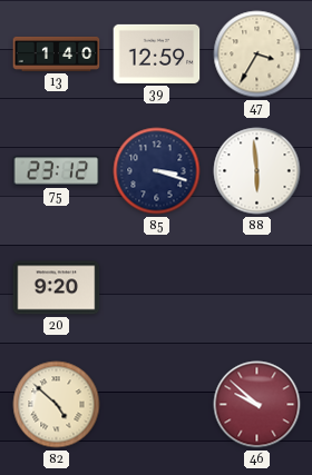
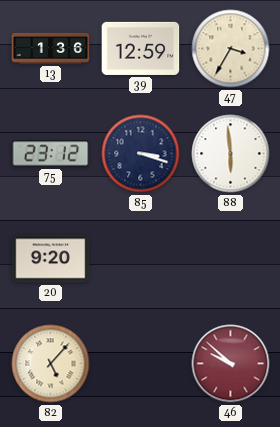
13: 1:40 -> 1:36
82: 4:52 -> 5:07
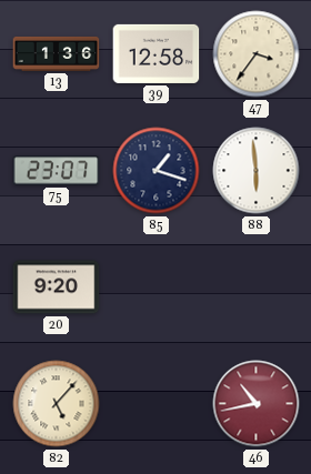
39: 12:59 -> 12:58
47: 3:35 -> 3:36
75: 23:12 -> 23:07
85: 3:18 -> 1:18
46: 9:52 -> 10:43
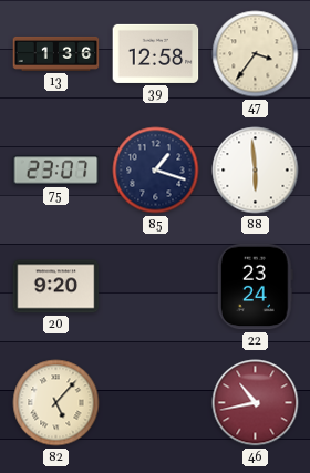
22: none -> 23:24
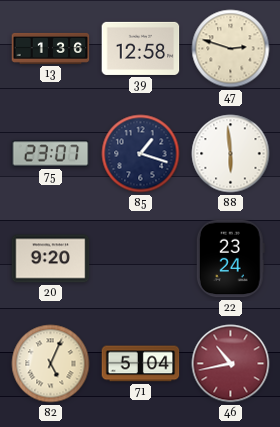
47: 3:36 -> 2:48
82: 5:07 -> 5:04
71: none -> 5:04
